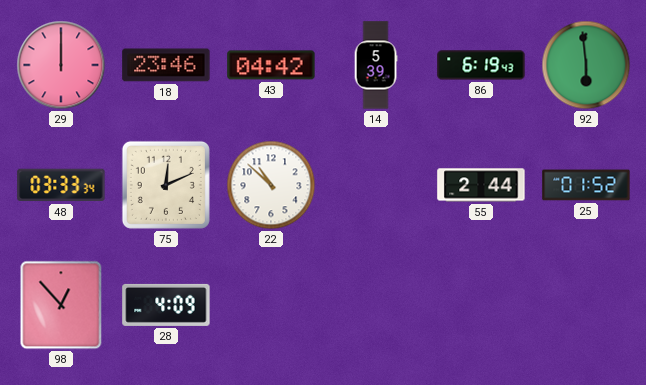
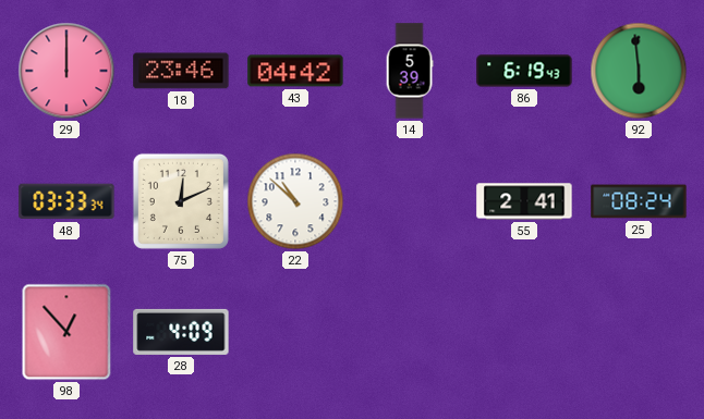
55: 2:44 -> 2:41
25: 01:52 -> 08:24
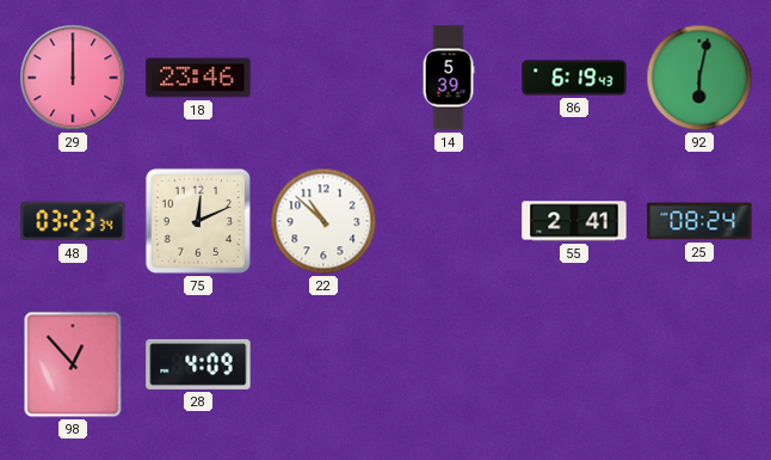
43: 04:42 -> none
92: 5:59 -> 6:02
48: 03:33 -> 03:23
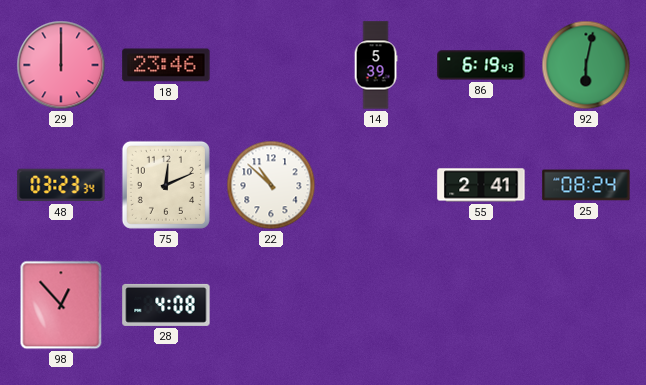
28: 4:09 -> 4:08
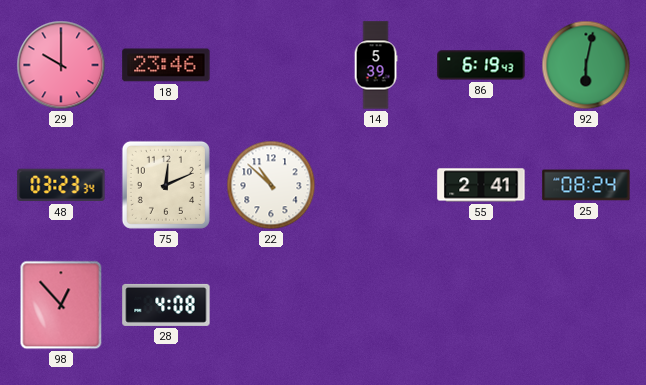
29: 12:00 -> 10:00
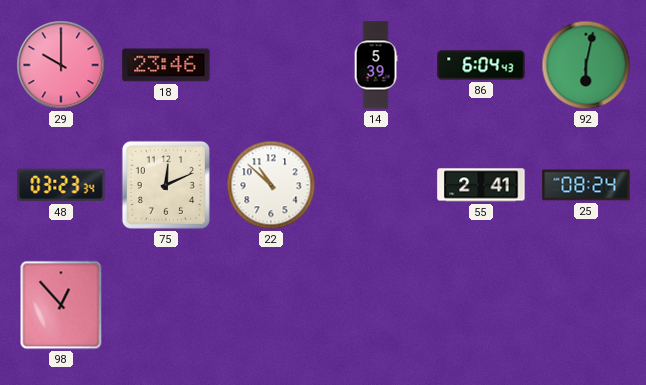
86: 6:19 -> 6:04
28: 4:08 -> none
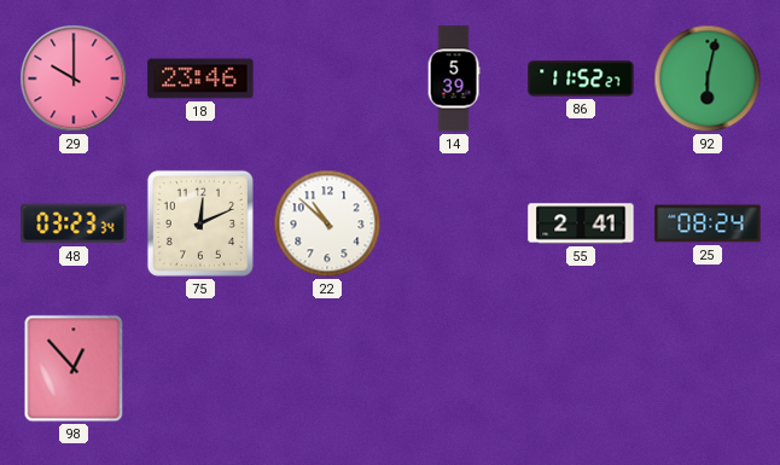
86: 6:04 -> 11:52
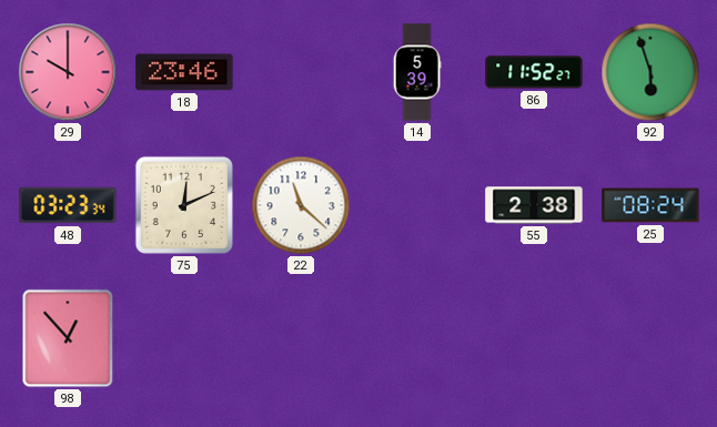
92: 6:02 -> 5:57
22: 10:52 -> 11:22
55: 2:41 -> 2:38
